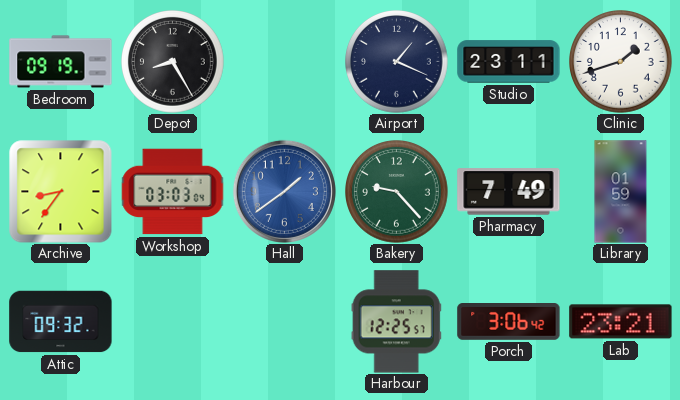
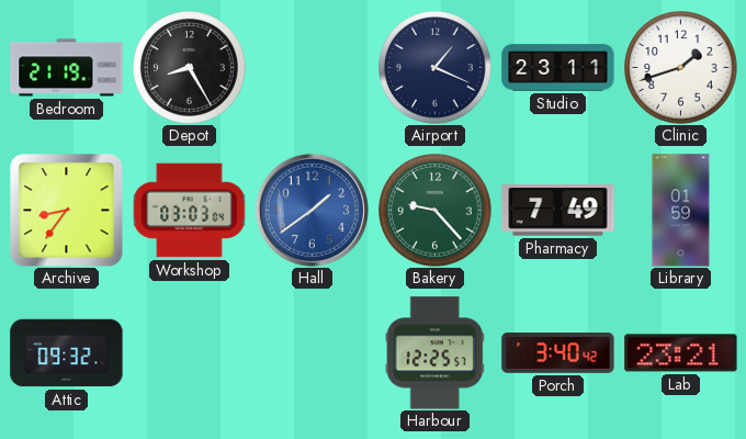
Bedroom: 09:19 -> 21:19
Porch: 3:06 -> 3:40
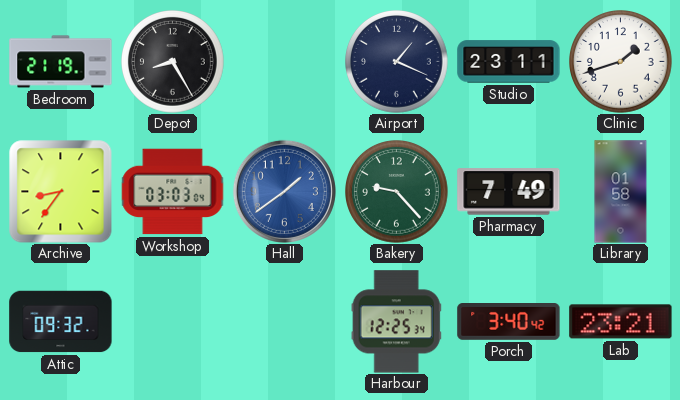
Library: 01:59 -> 01:58
Harbour: 12:25:57 -> 12:25:34
